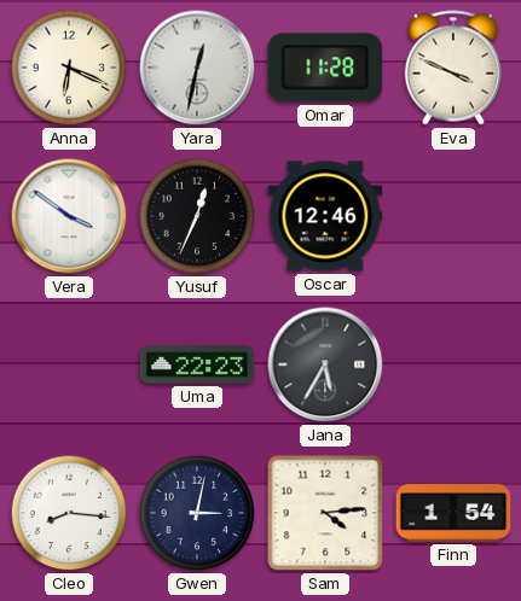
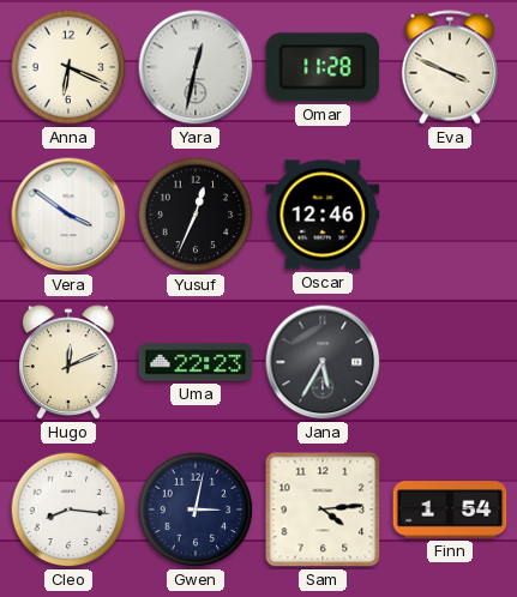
Hugo: none -> 12:11
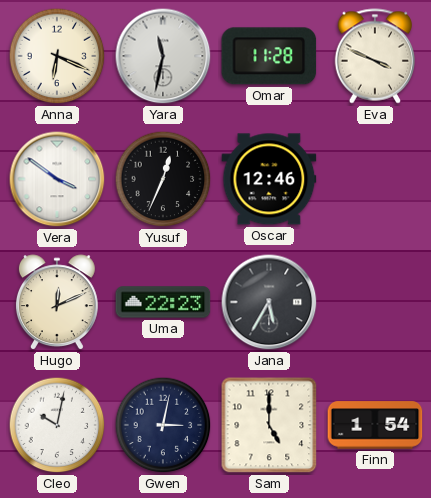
Yara: 12:32 -> 11:32
Cleo: 8:16 -> 10:02
Sam: 4:14 -> 5:00
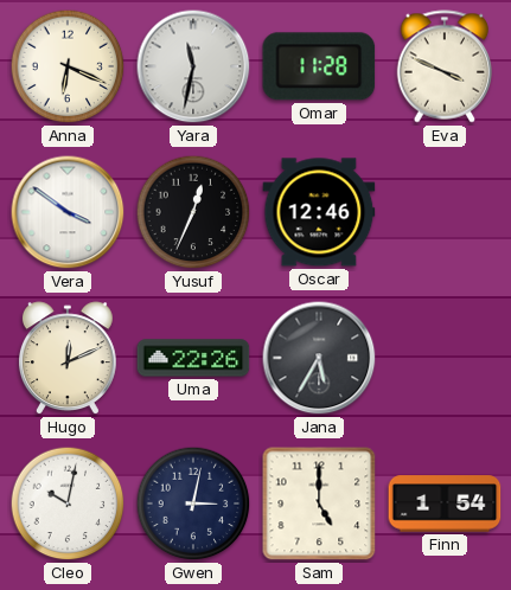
Uma: 22:23 -> 22:26
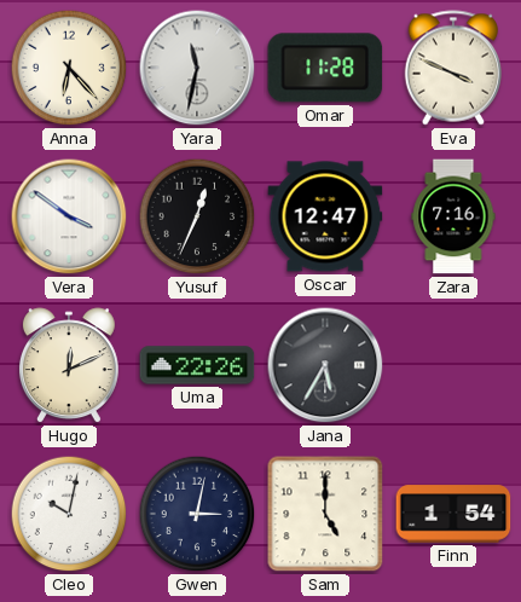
Anna: 6:19 -> 6:23
Oscar: 12:46 -> 12:47
Zara: none -> 7:16
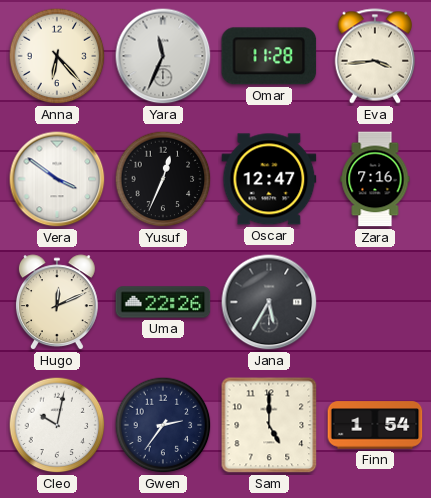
Yara: 11:32 -> 11:34
Eva: 3:49 -> 3:44
Gwen: 3:02 -> 2:36
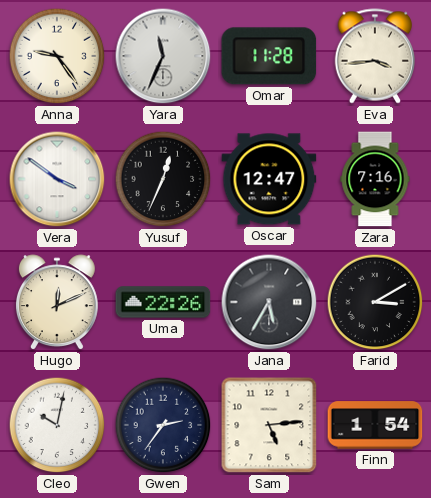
Anna: 6:23 -> 9:24
Farid: none -> 3:10
Sam: 5:00 -> 5:14
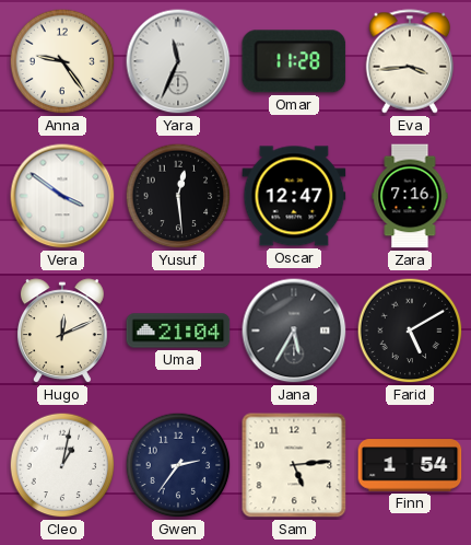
Yusuf: 12:34 -> 12:29
Uma: 22:26 -> 21:04
Farid: 3:10 -> 5:10
Cleo: 10:02 -> 1:02
